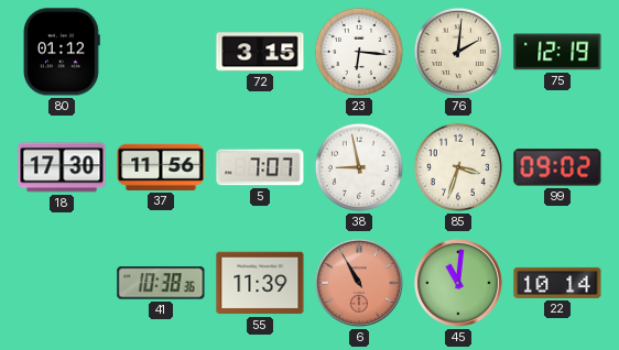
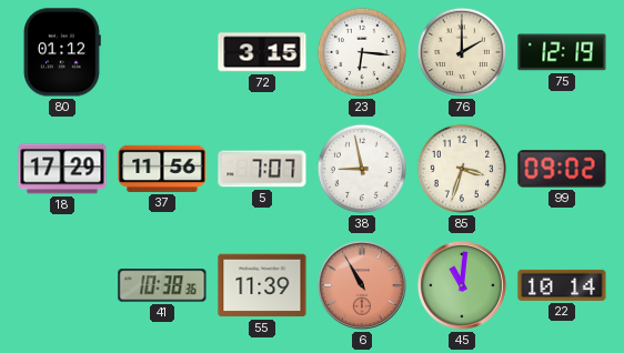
76: 2:01 -> 2:00
18: 17:30 -> 17:29
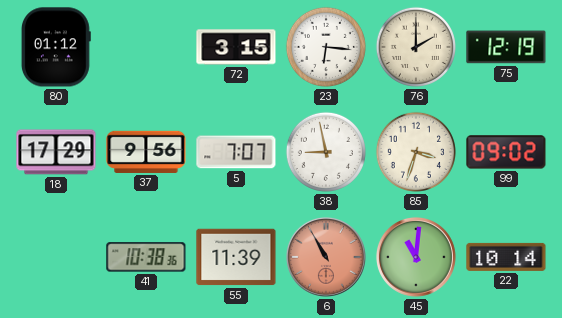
37: 11:56 -> 9:56
